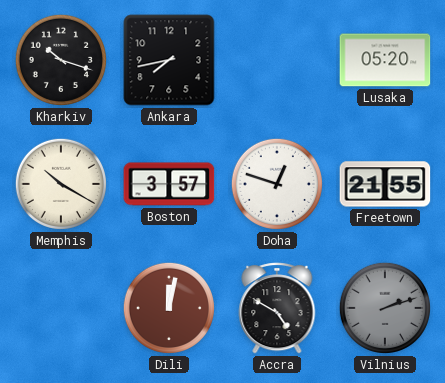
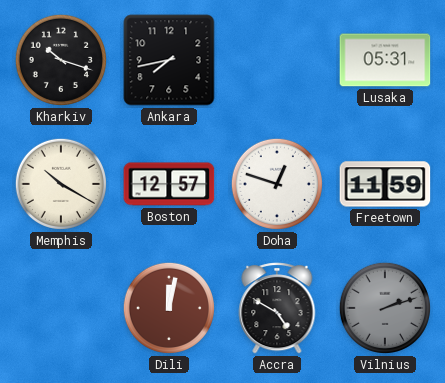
Lusaka: 05:20 -> 05:31
Boston: 3:57 -> 12:57
Freetown: 21:55 -> 11:59
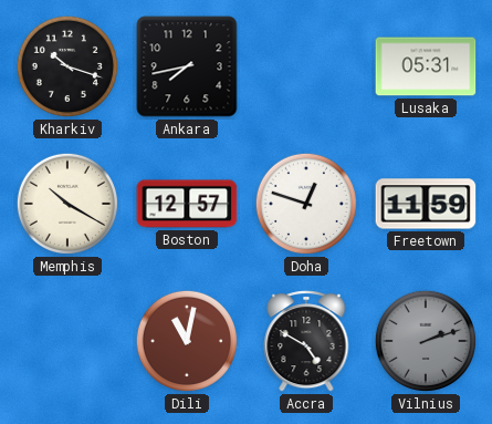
Dili: 12:02 -> 11:02
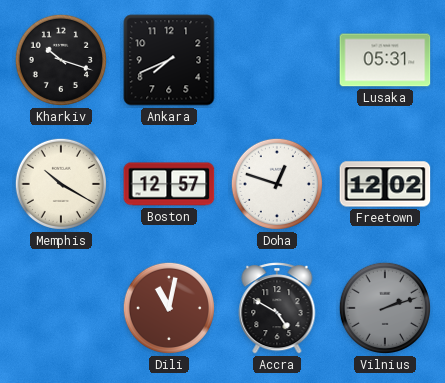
Ankara: 7:43 -> 7:41
Freetown: 11:59 -> 12:02
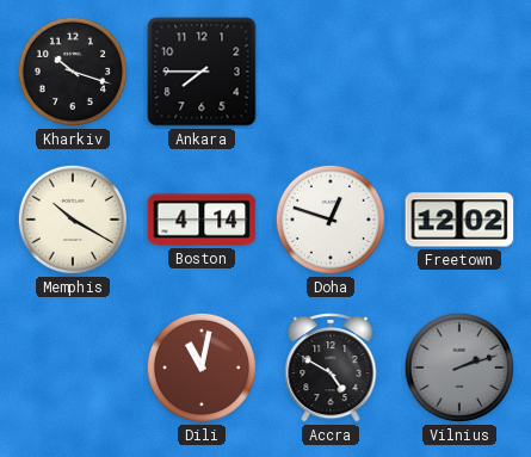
Ankara: 7:41 -> 7:45
Lusaka: 05:31 -> none
Boston: 12:57 -> 4:14
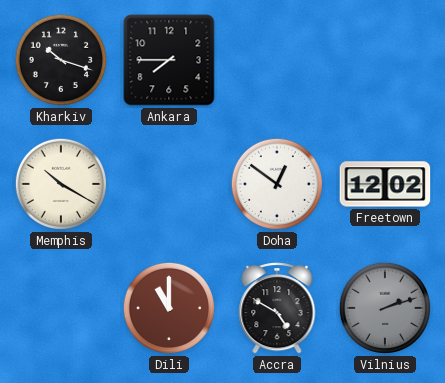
Boston: 4:14 -> none
Doha: 12:48 -> 12:51
Dili: 11:02 -> 11:00
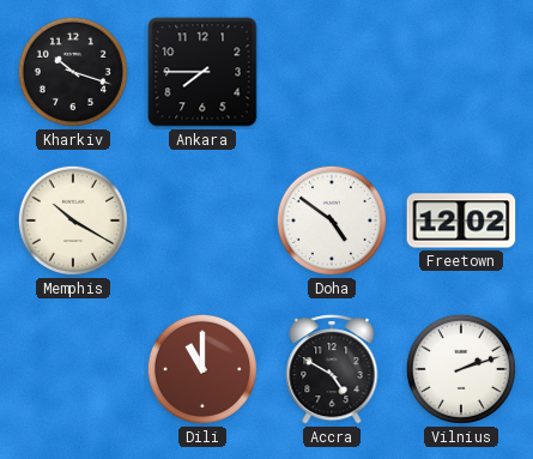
Doha: 12:51 -> 4:51
Vilnius dial: grey -> white
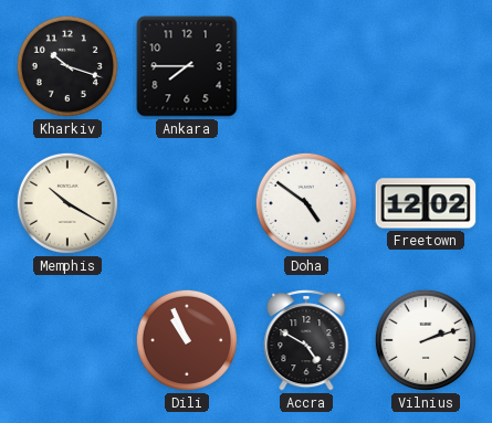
Dili: 11:00 -> 10:56
